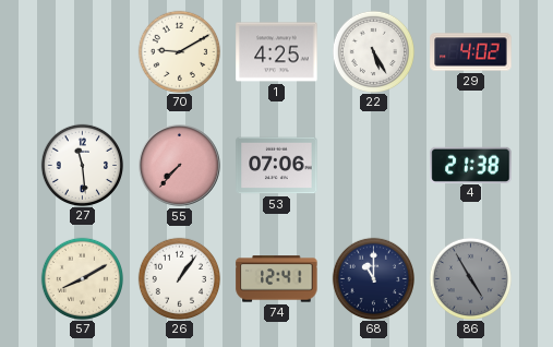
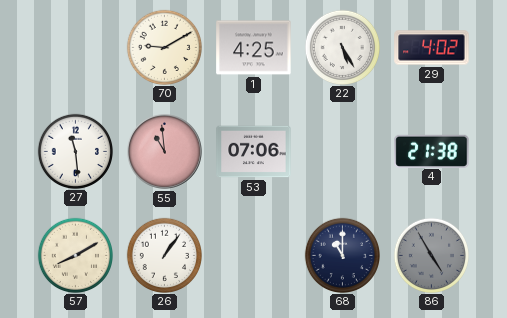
55: 7:37 -> 10:59
74: 12:41 -> none
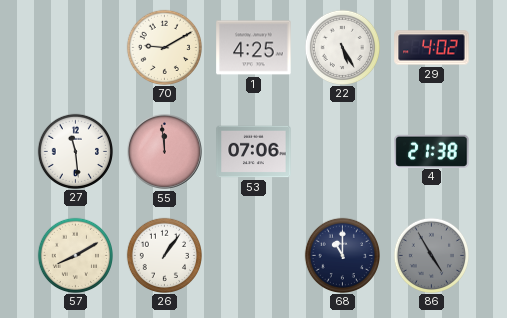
55: 10:59 -> 11:59
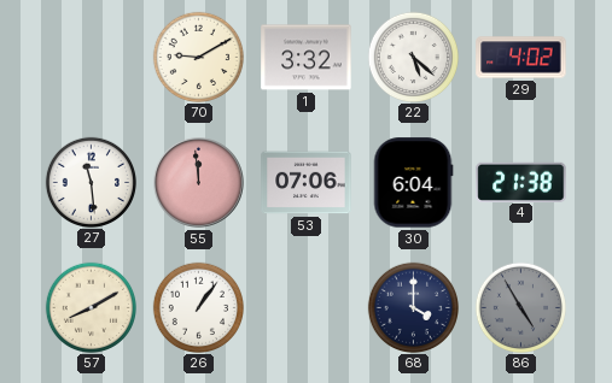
1: 4:25 -> 3:32
22: 5:25 -> 5:22
30: none -> 6:04
68: 11:00 -> 4:00
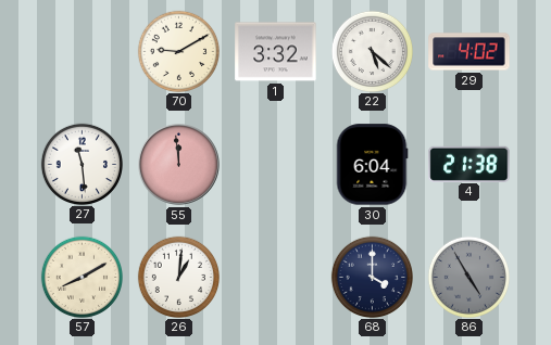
53: 07:06 -> none
26: 1:06 -> 1:01
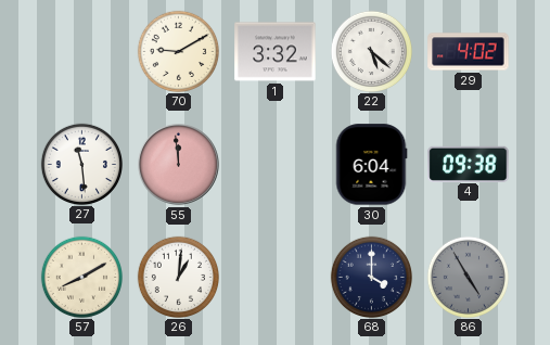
4: 21:38 -> 09:38
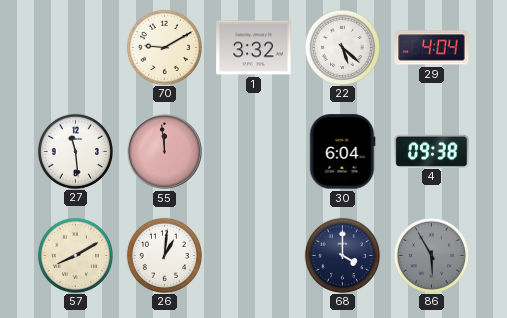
29: 4:02 -> 4:04
86: 4:55 -> 5:55
